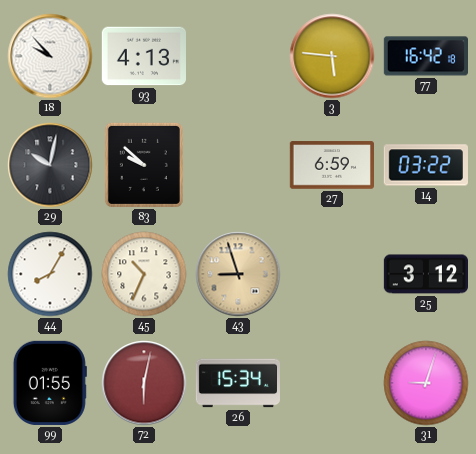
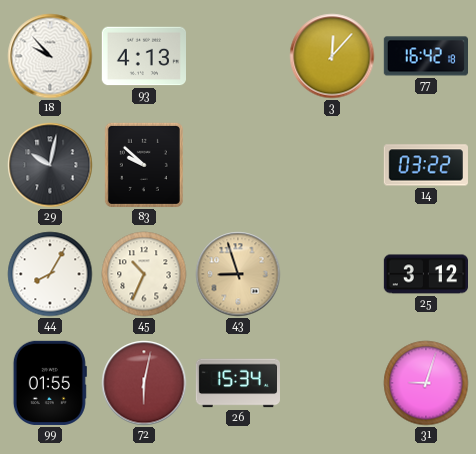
3: 5:46 -> 12:07
27: 6:59 -> none
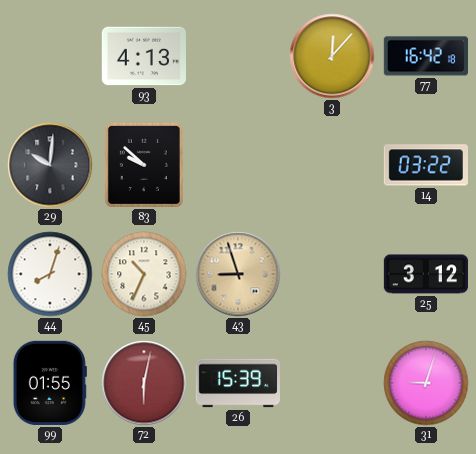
18: 9:53 -> none
29: 10:02 -> 10:01
44: 8:05 -> 8:03
26: 15:34 -> 15:39
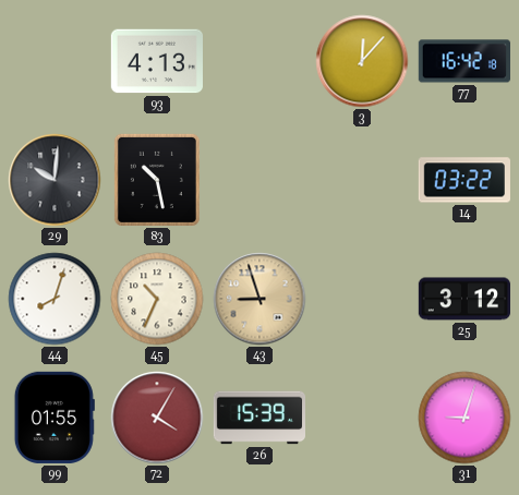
83: 9:52 -> 10:28
72: 6:02 -> 4:05
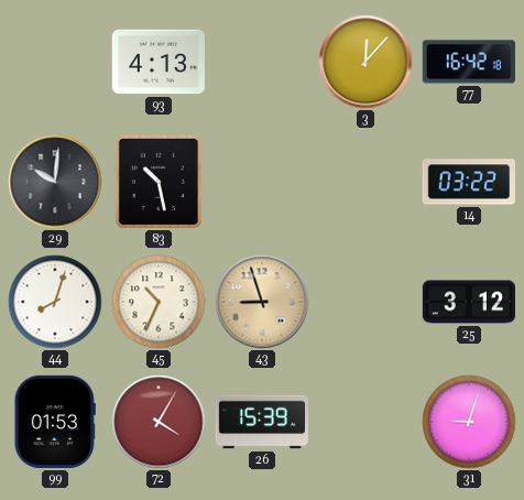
99: 01:55 -> 01:53
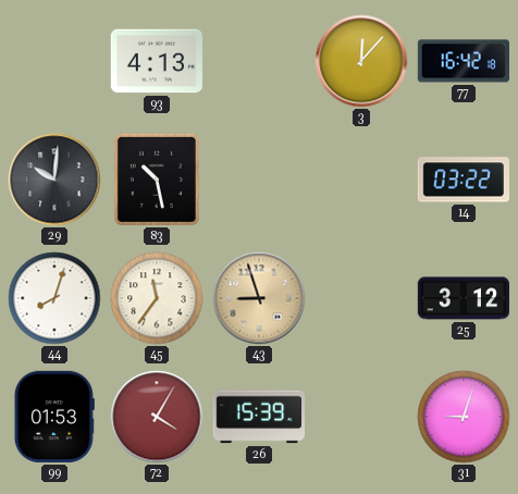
45: 10:34 -> 11:36
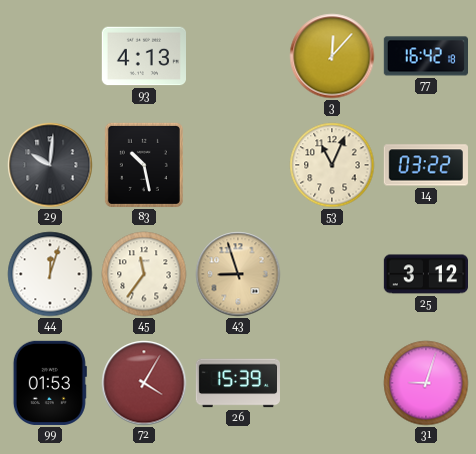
53: none -> 11:04
44: 8:03 -> 12:03
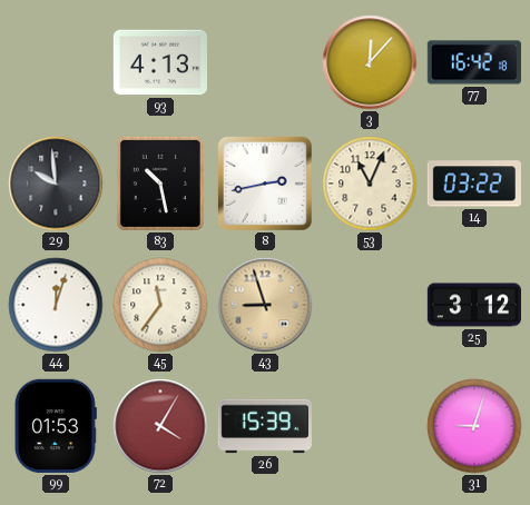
29: 10:01 -> 9:59
8: none -> 2:43
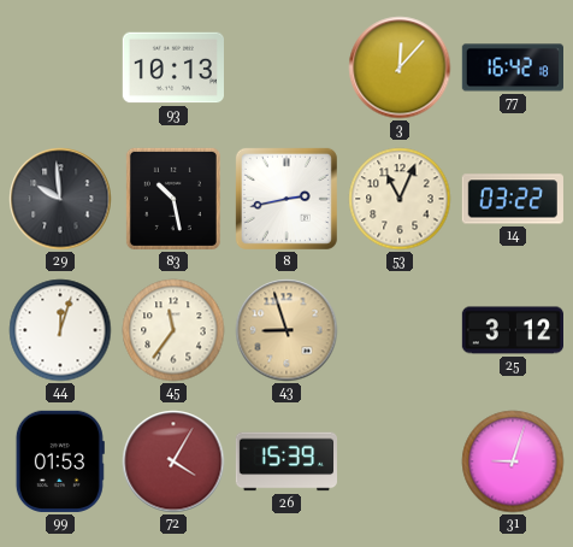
93: 4:13 -> 10:13
